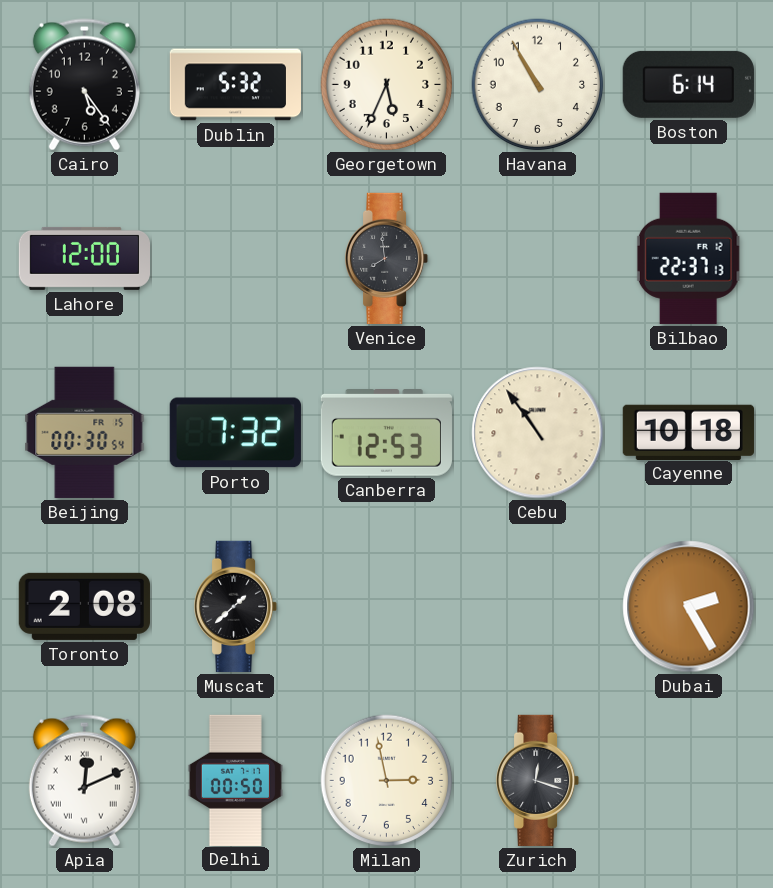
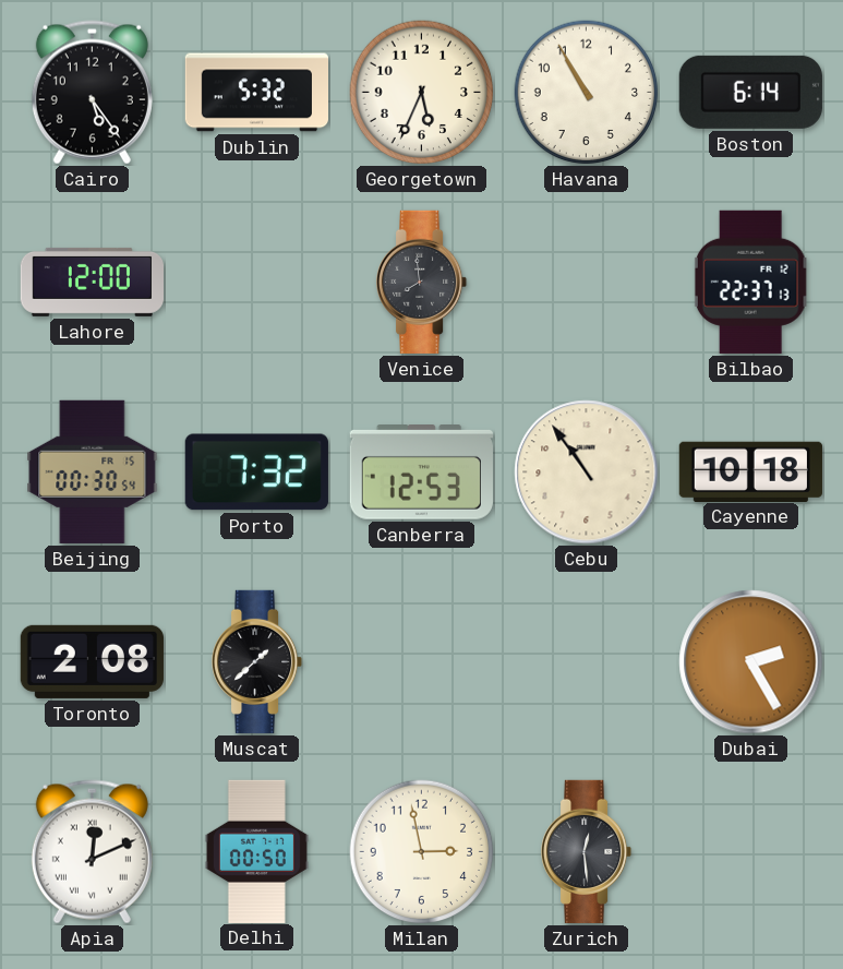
Zurich: 12:18 -> 12:29
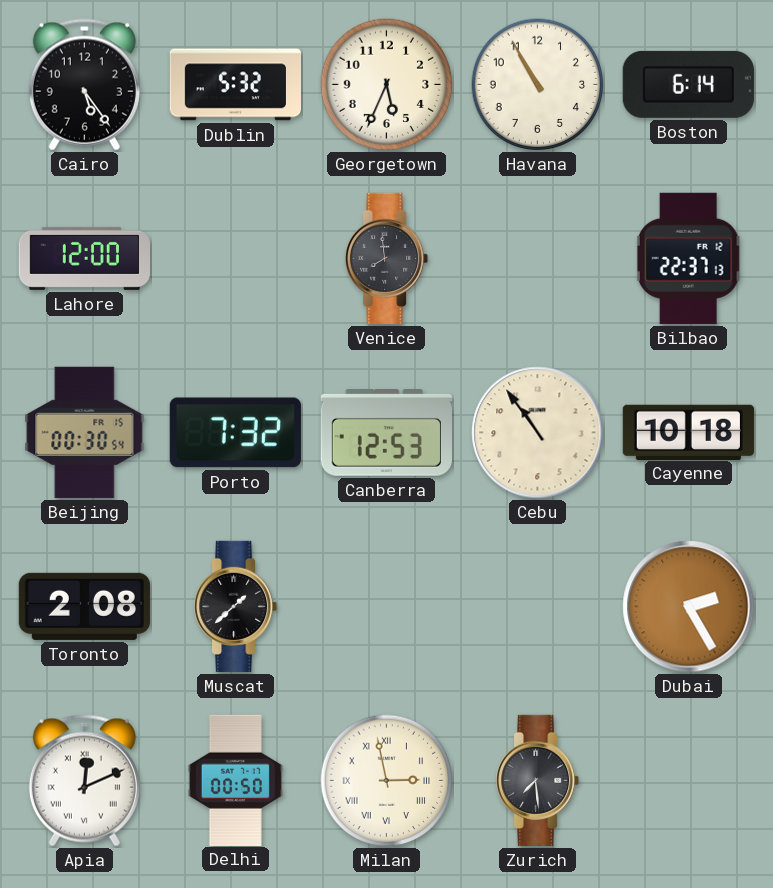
Milan numerals: Arabic -> Roman
Zurich: 12:29 -> 7:29
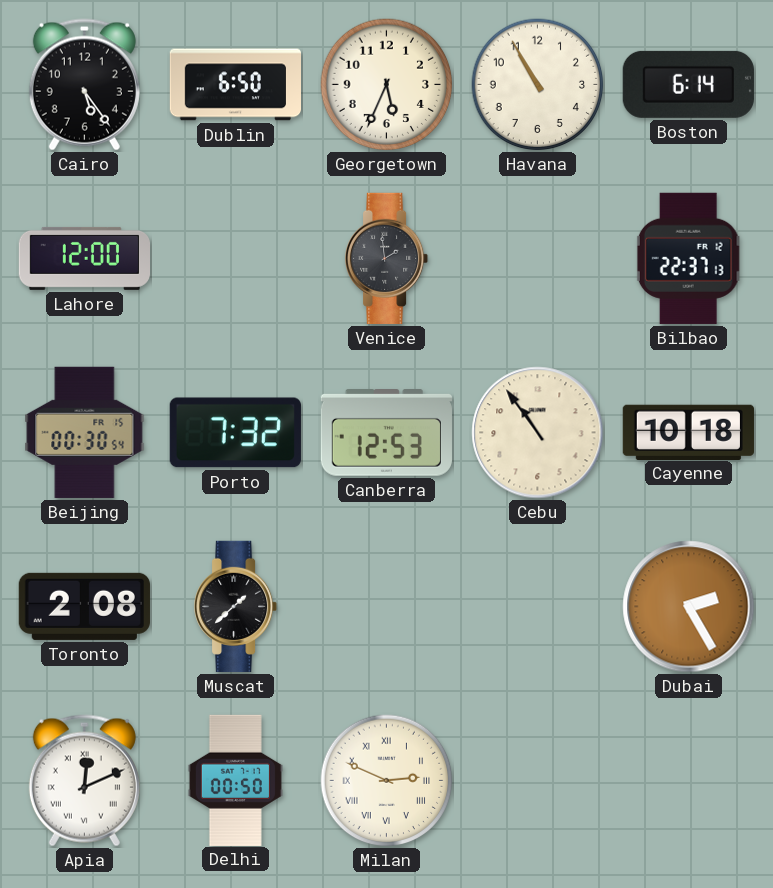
Dublin: 5:32 -> 6:50
Venice: 7:59 -> 1:59
Milan: 2:58 -> 2:49
Zurich: 7:29 -> none
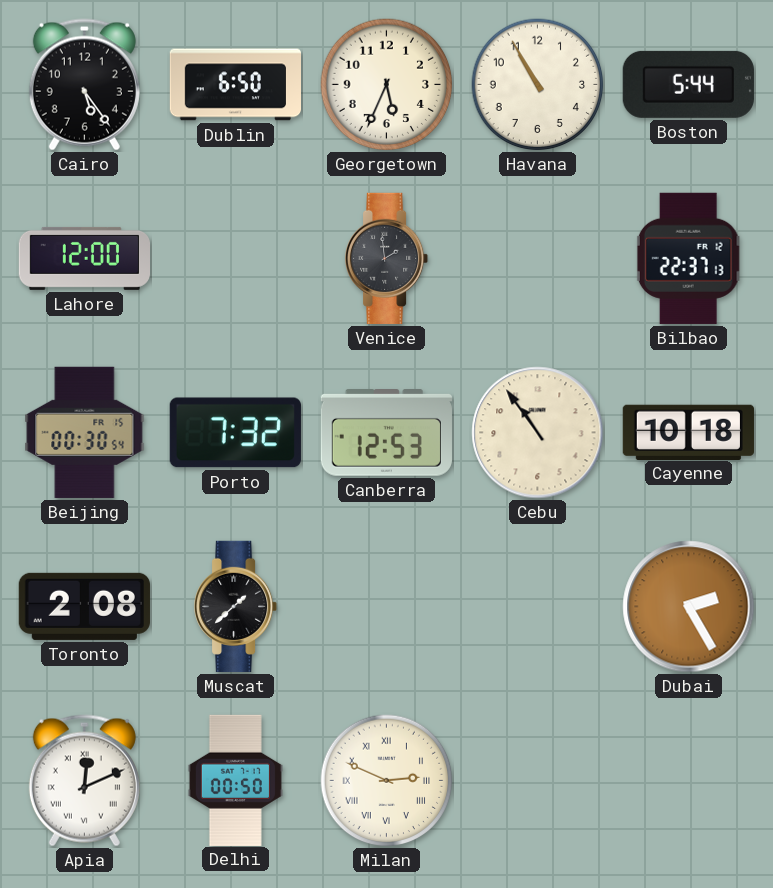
Boston: 6:14 -> 5:44
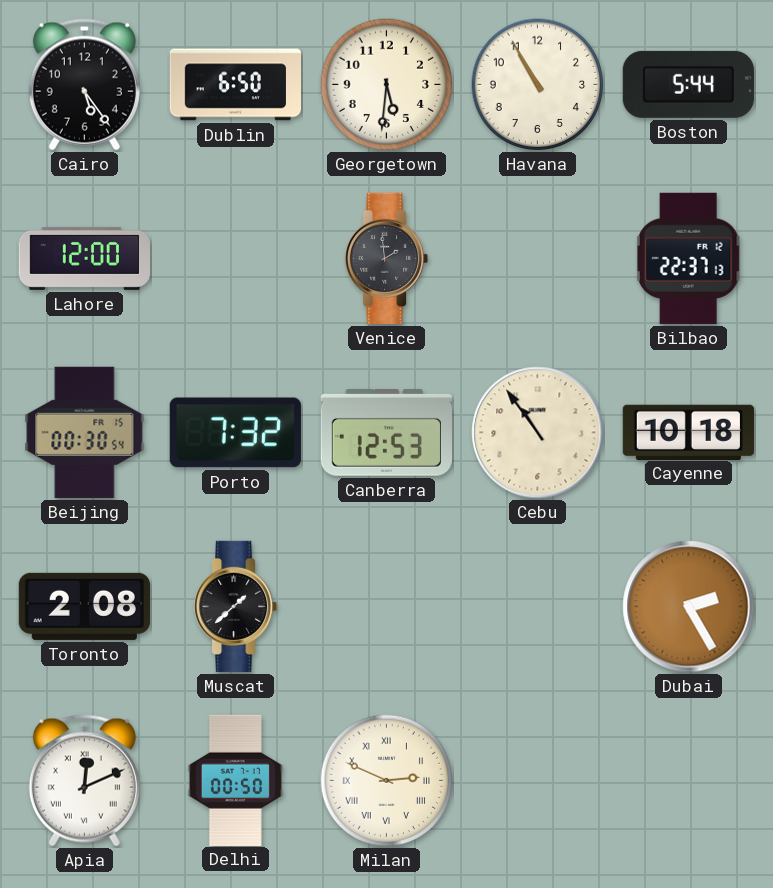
Georgetown: 5:34 -> 5:31
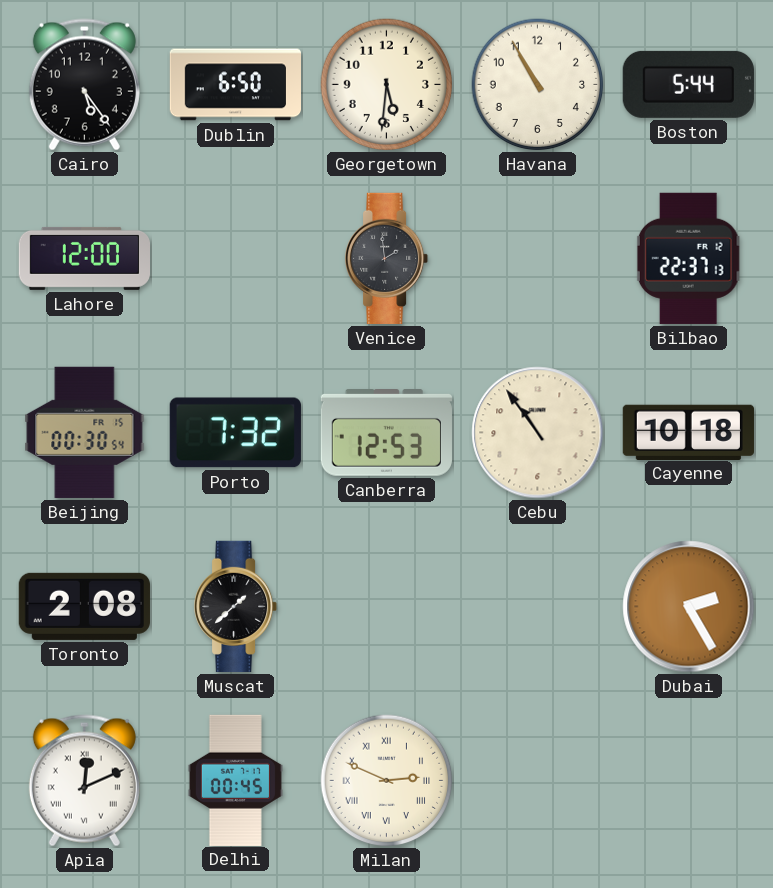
Delhi: 00:50 -> 00:45
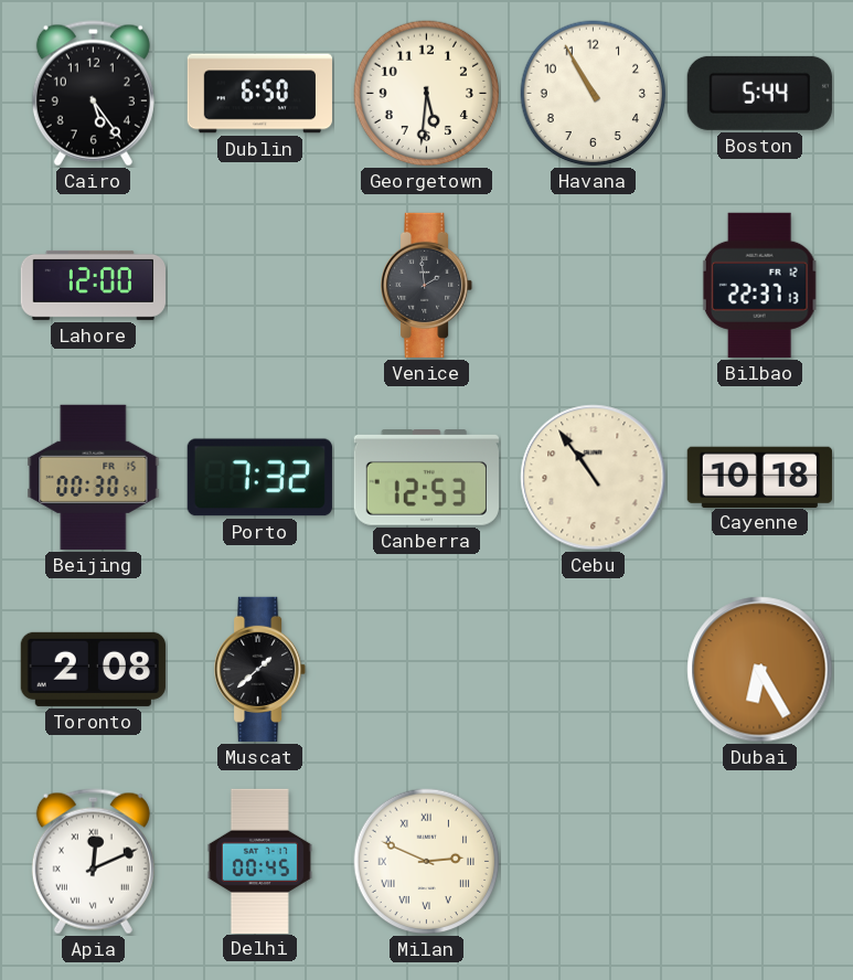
Dubai: 2:25 -> 6:25
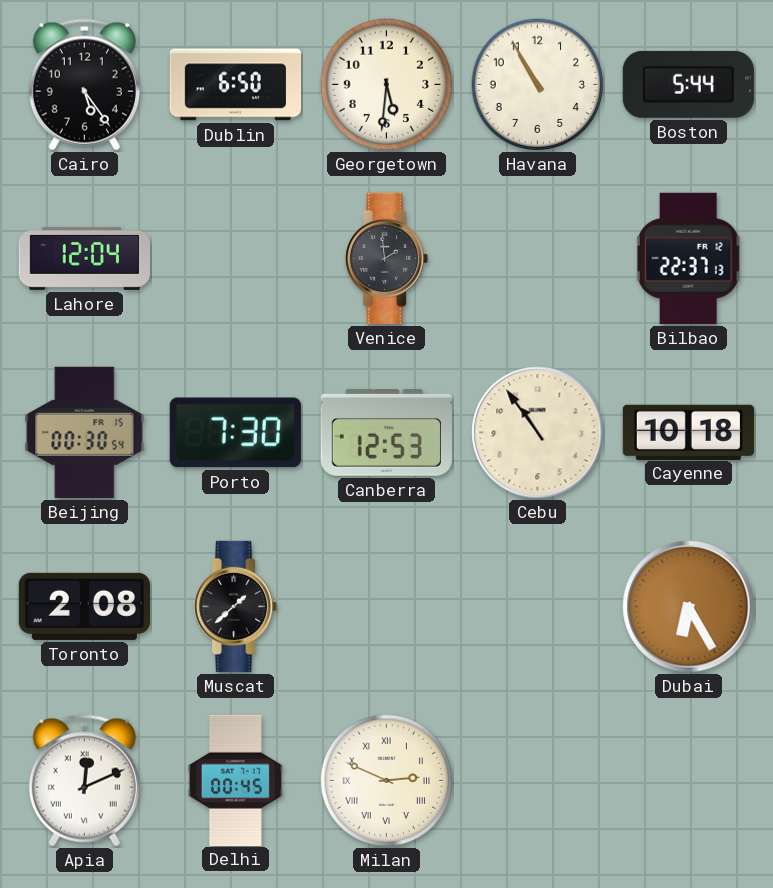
Lahore: 12:00 -> 12:04
Porto: 7:32 -> 7:30
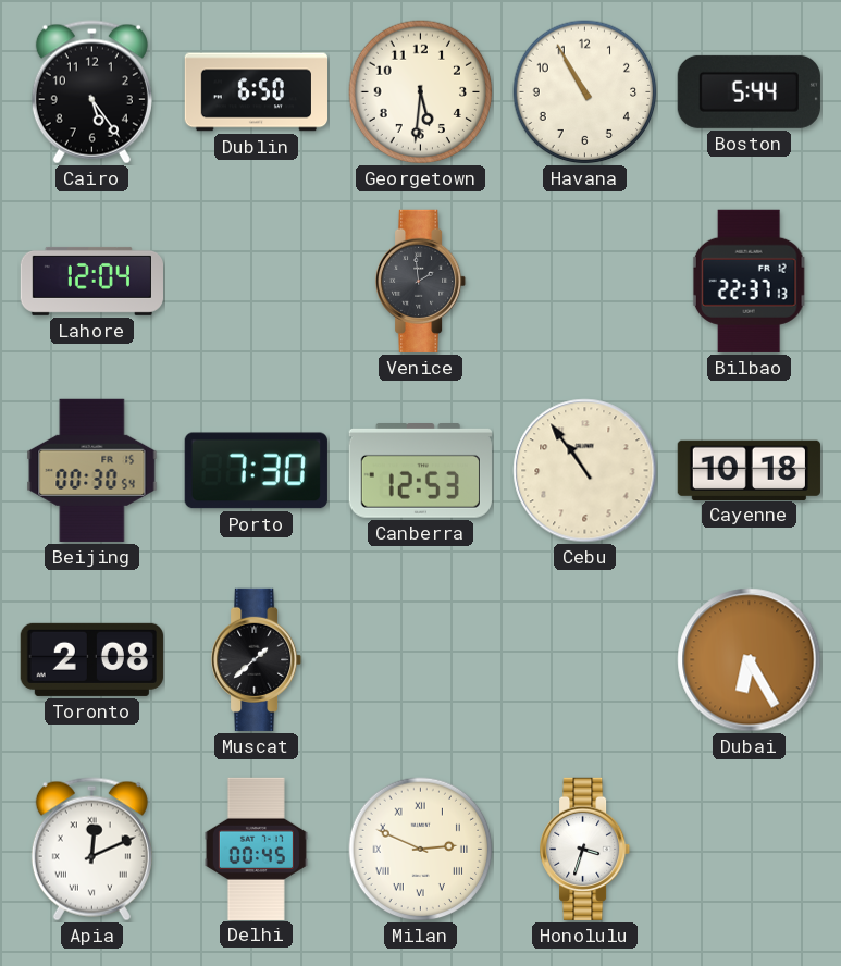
Honolulu: none -> 3:33
